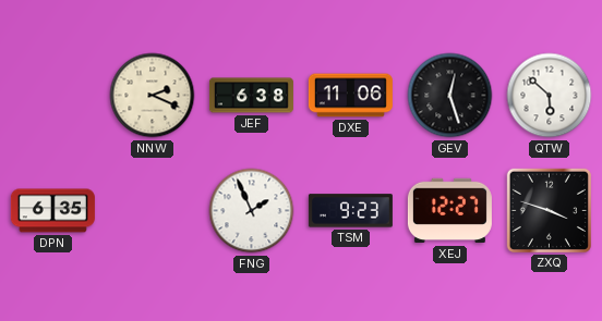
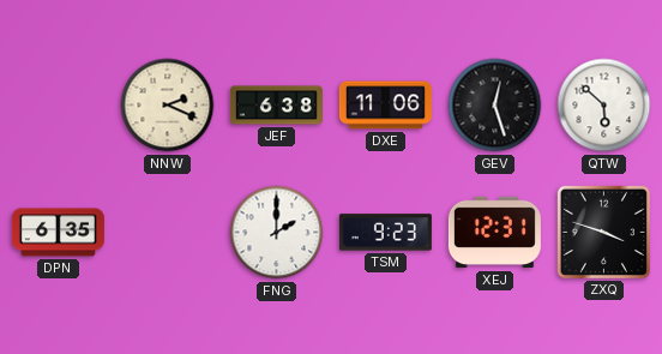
FNG: 1:56 -> 2:00
XEJ: 12:27 -> 12:31
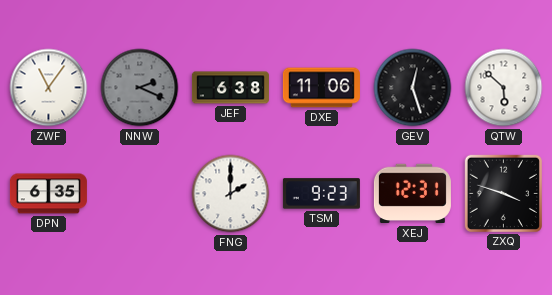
ZWF: none -> 11:06
NNW dial: cream -> grey
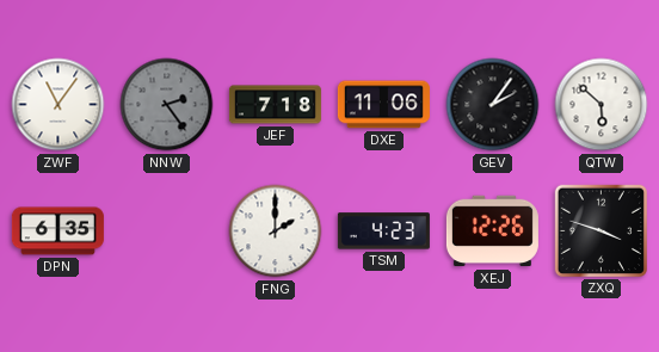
NNW: 2:19 -> 2:24
JEF: 6:38 -> 7:18
GEV: 12:27 -> 2:06
TSM: 9:23 -> 4:23
XEJ: 12:31 -> 12:26
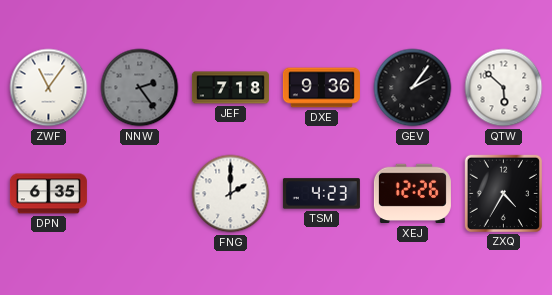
DXE: 11:06 -> 9:36
ZXQ: 3:48 -> 4:35
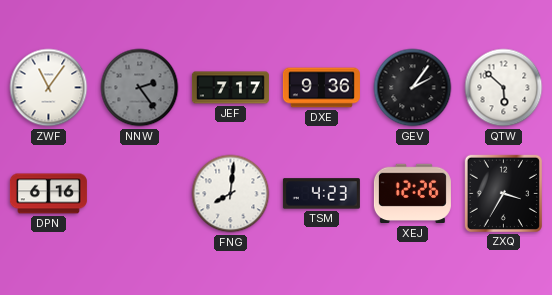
JEF: 7:18 -> 7:17
DPN: 6:35 -> 6:16
FNG: 2:00 -> 8:01
ZXQ: 4:35 -> 3:35
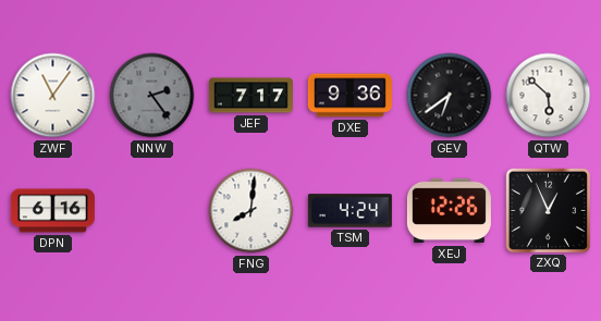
GEV: 2:06 -> 6:39
TSM: 4:23 -> 4:24
ZXQ: 3:35 -> 12:56
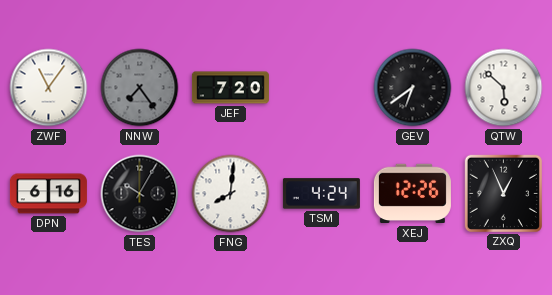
NNW: 2:24 -> 7:24
JEF: 7:17 -> 7:20
DXE: 9:36 -> none
TES: none -> 10:05
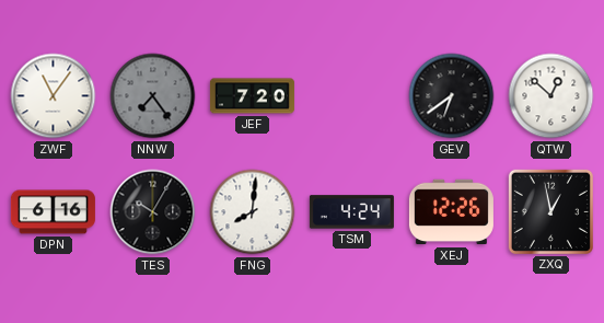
QTW: 5:52 -> 12:52
ZXQ: 12:56 -> 12:58
